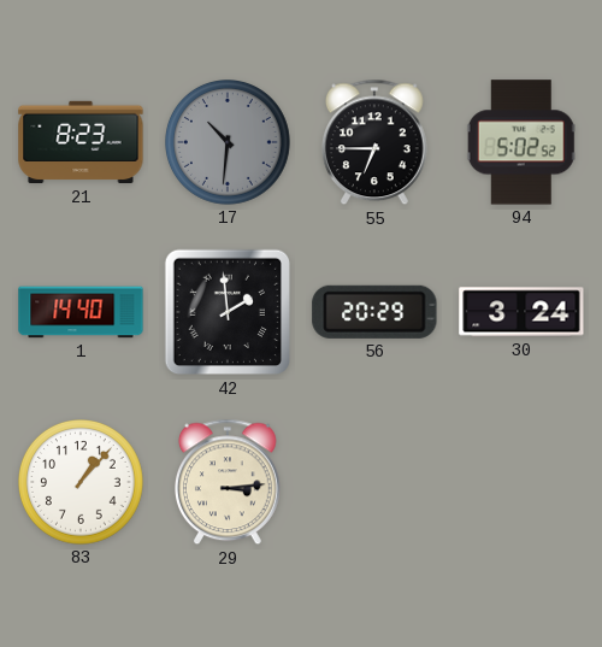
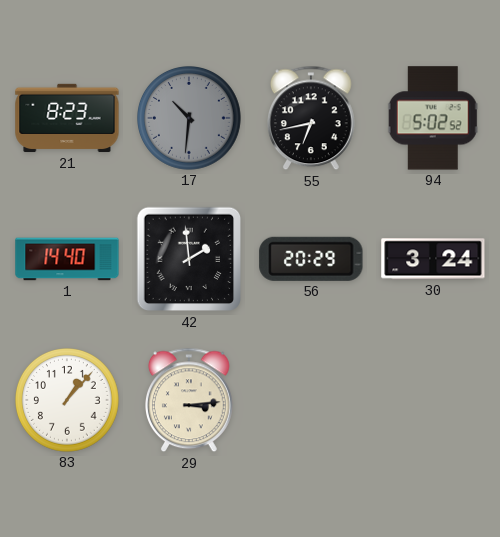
55: 6:45 -> 6:43
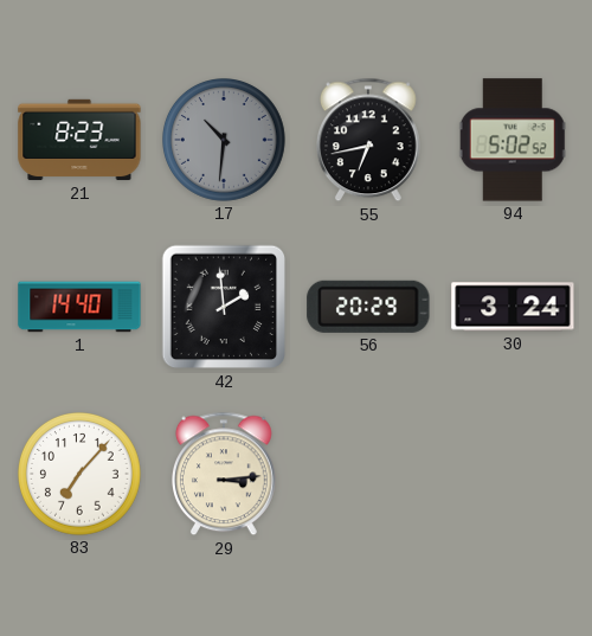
83: 1:07 -> 7:07
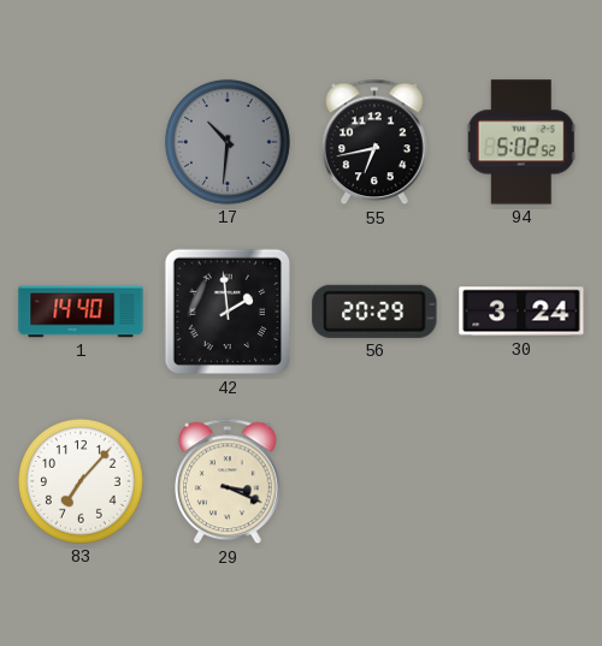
21: 8:23 -> none
29: 3:14 -> 3:19
